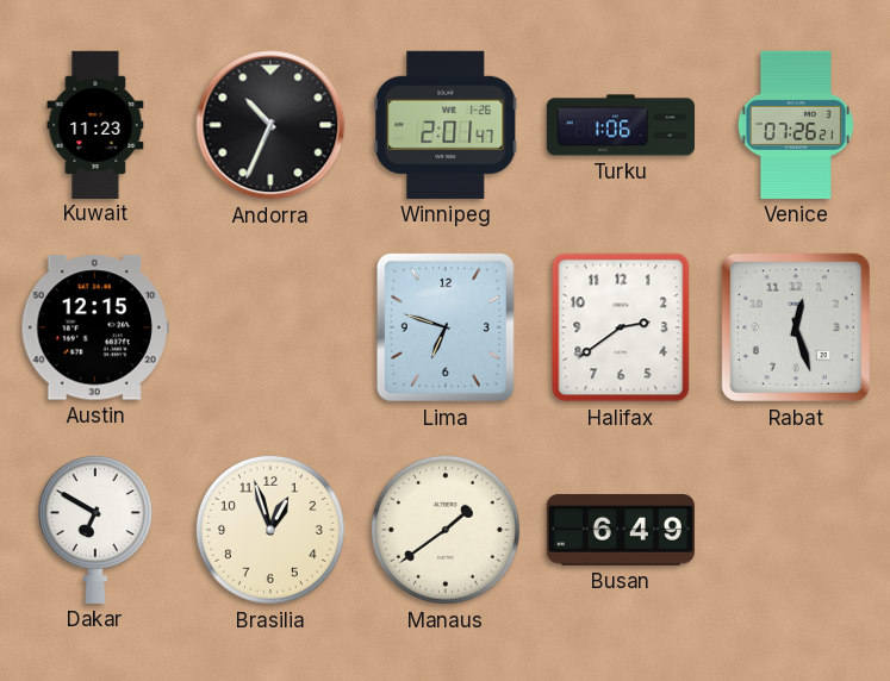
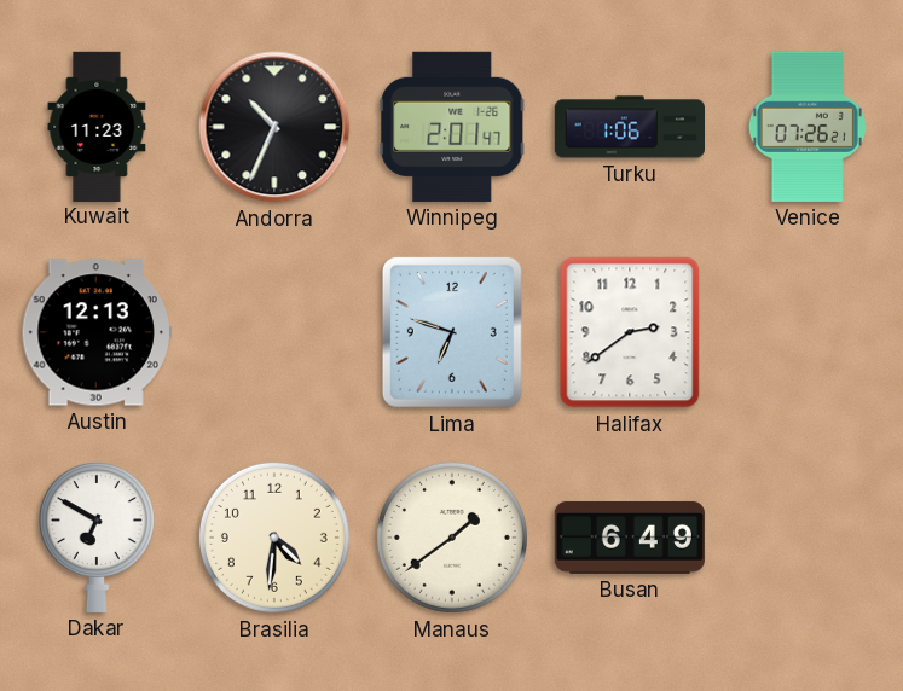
Austin: 12:15 -> 12:13
Rabat: 12:27 -> none
Brasilia: 12:57 -> 4:31
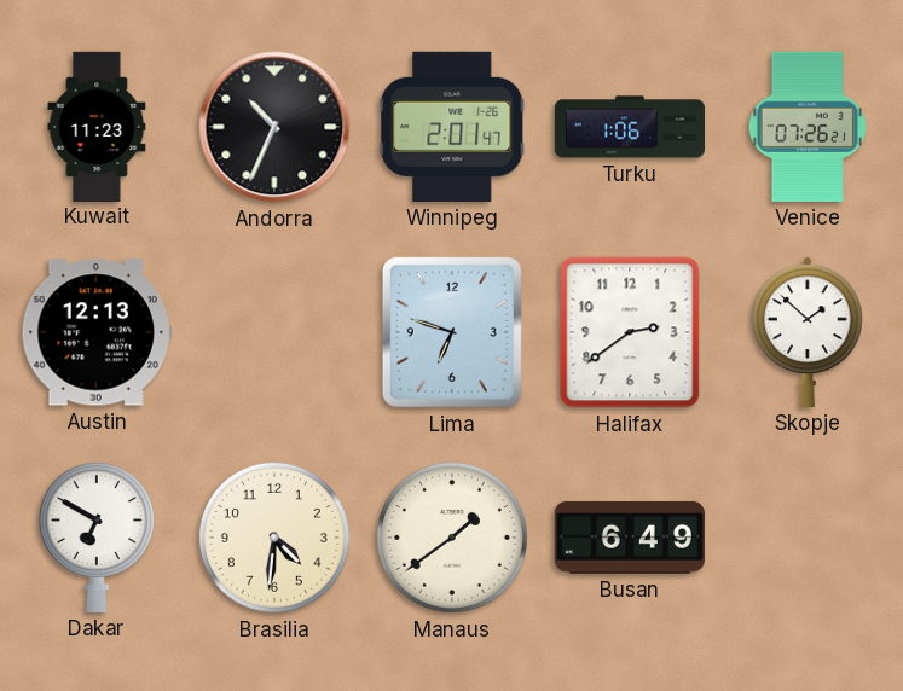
Skopje: none -> 1:52
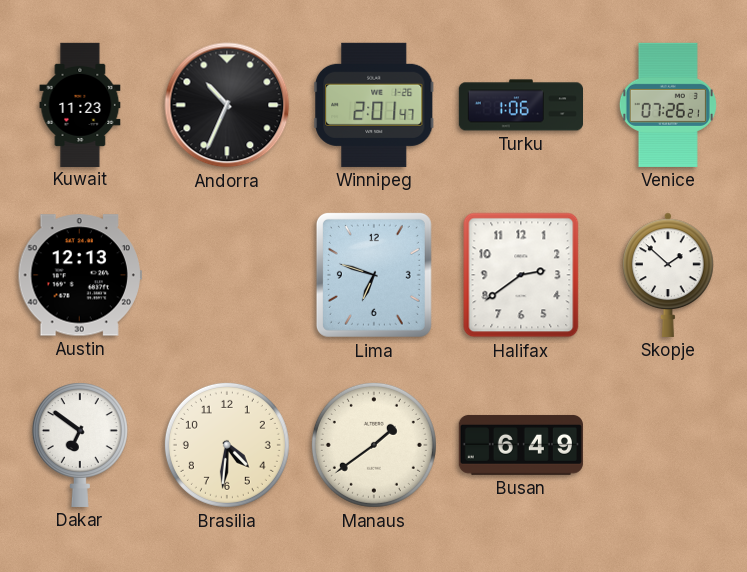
Dakar: 6:50 -> 6:51
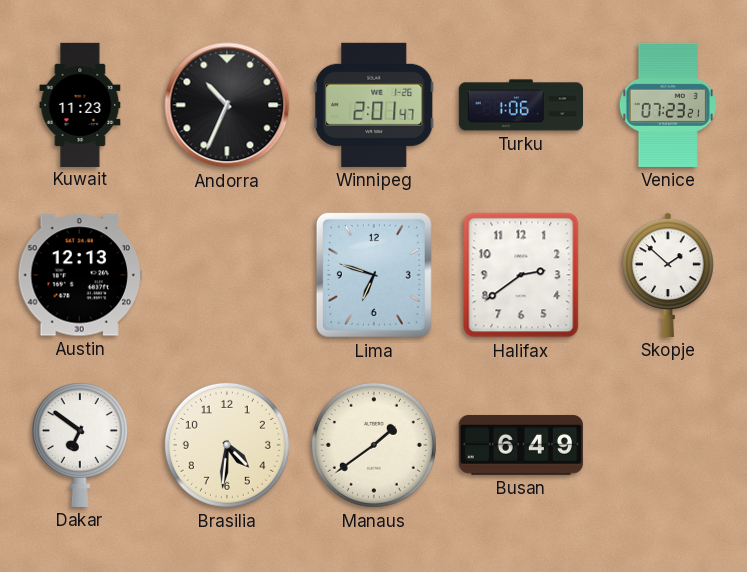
Venice: 07:26 -> 07:23
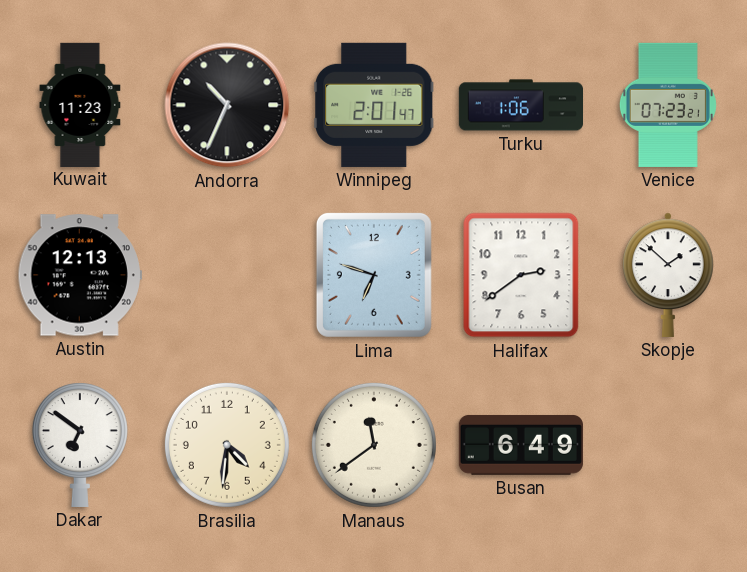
Manaus: 1:39 -> 11:39
